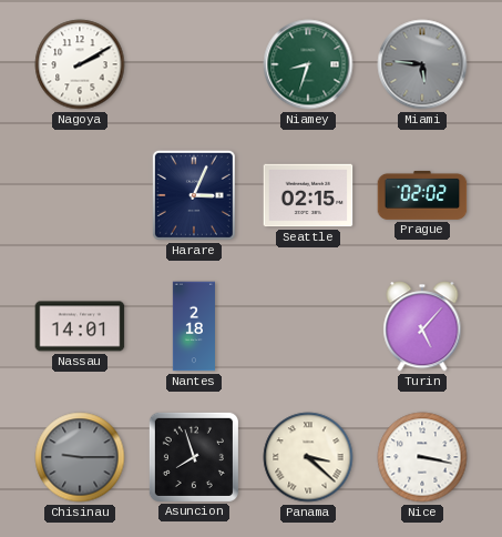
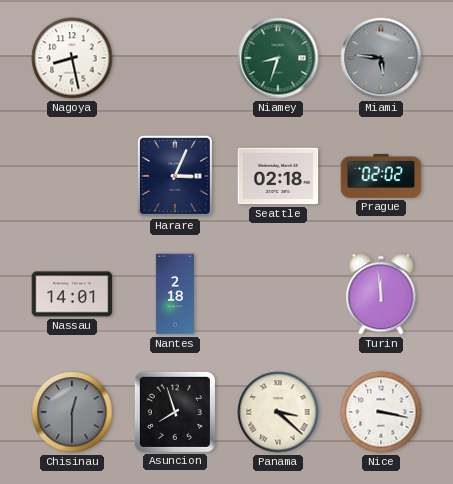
Nagoya: 2:10 -> 8:28
Seattle: 02:15 -> 02:18
Turin: 5:07 -> 11:59
Chisinau: 9:15 -> 12:30
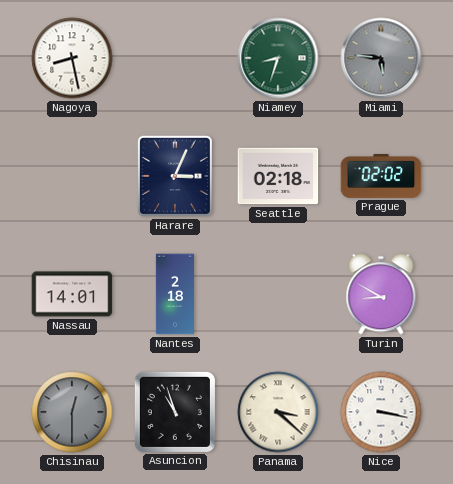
Turin: 11:59 -> 8:50
Asuncion: 7:57 -> 10:57
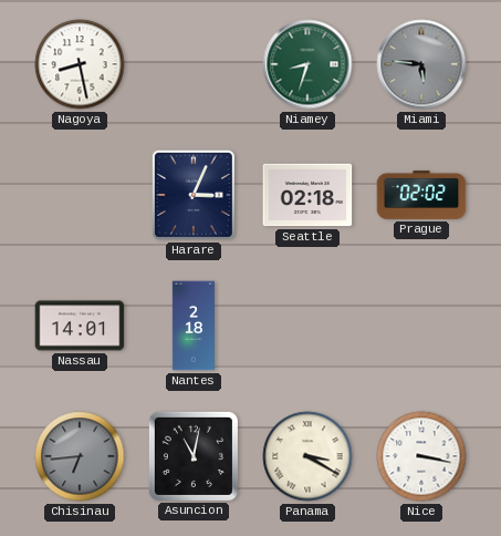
Turin: 8:50 -> none
Chisinau: 12:30 -> 6:44
Asuncion: 10:57 -> 11:02
Panama: 3:22 -> 3:20
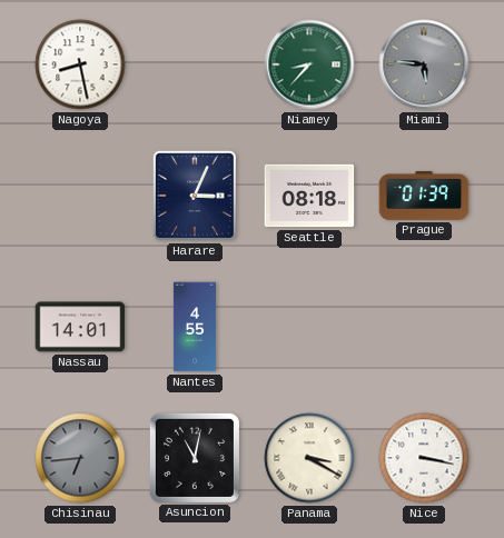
Niamey: 8:33 -> 8:37
Seattle: 02:18 -> 08:18
Prague: 02:02 -> 01:39
Nantes: 2:18 -> 4:55
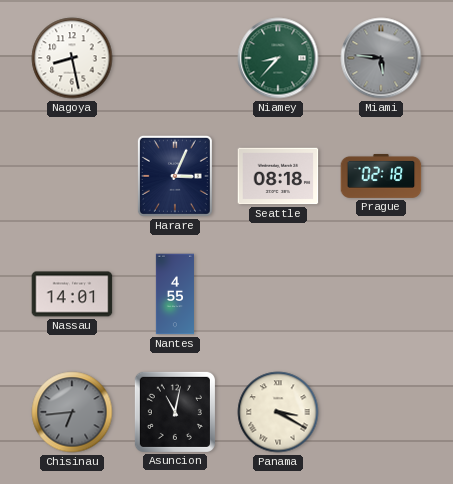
Prague: 01:39 -> 02:18
Nice: 3:17 -> none
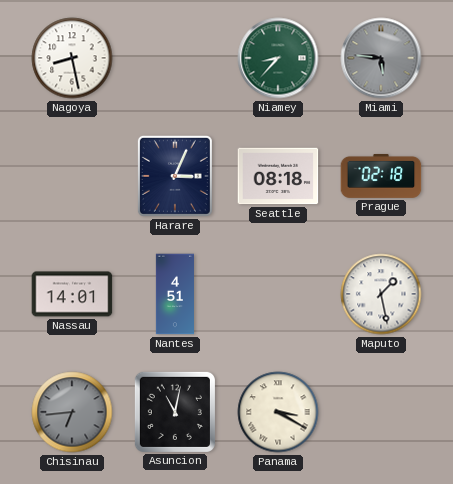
Nantes: 4:55 -> 4:51
Maputo: none -> 1:28
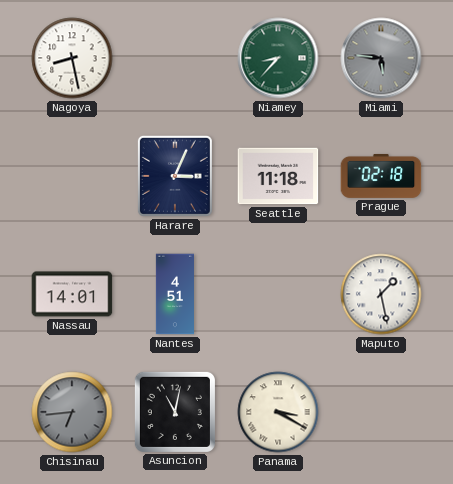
Seattle: 08:18 -> 11:18
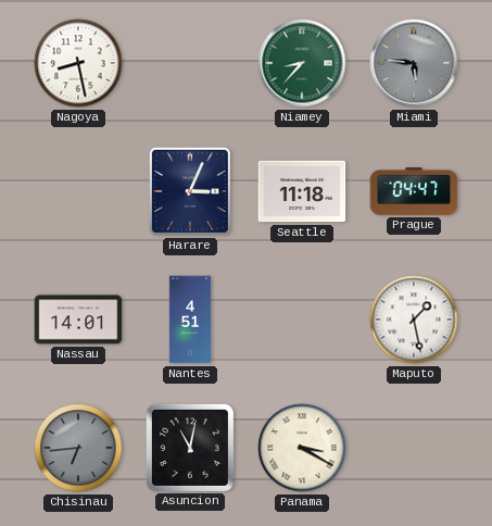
Prague: 02:18 -> 04:47
